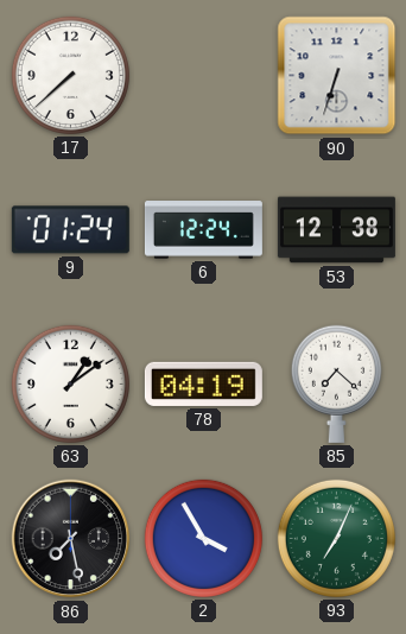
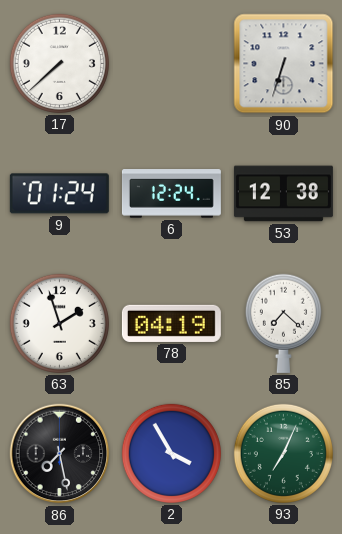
63: 1:09 -> 1:57
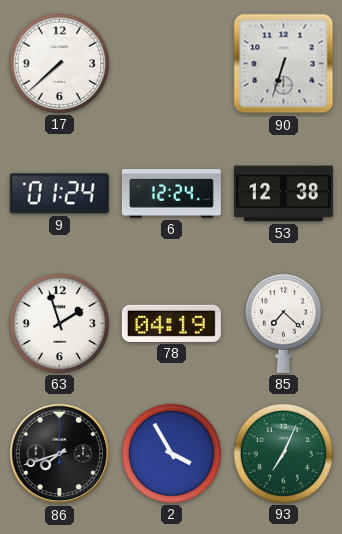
86: 7:28 -> 7:42
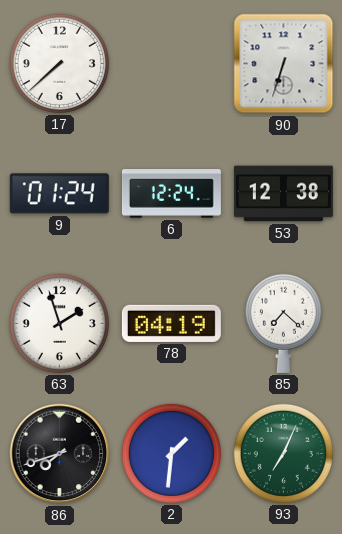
2: 3:55 -> 1:31
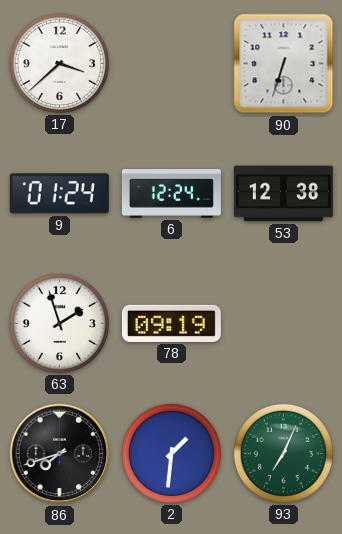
17: 7:38 -> 3:38
78: 04:19 -> 09:19
85: 7:22 -> none
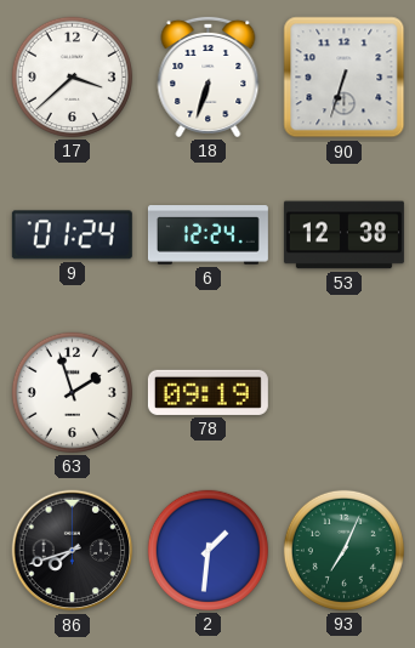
18: none -> 6:33
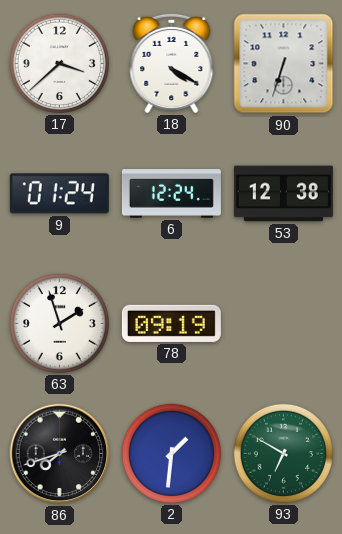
18: 6:33 -> 4:20
93: 7:04 -> 6:50
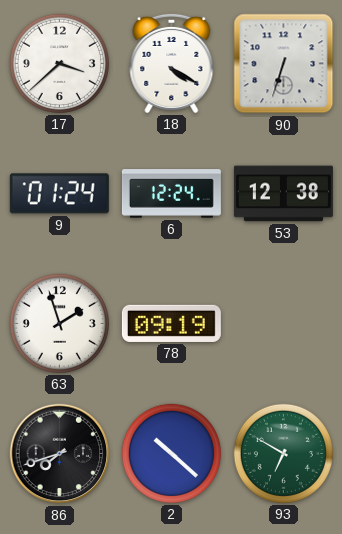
2: 1:31 -> 10:22
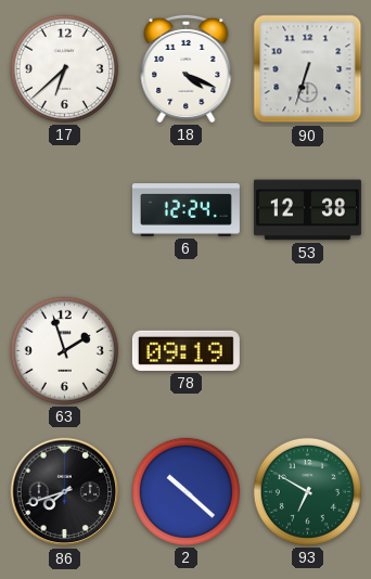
17: 3:38 -> 6:38
18: 4:20 -> 4:19
9: 01:24 -> none
